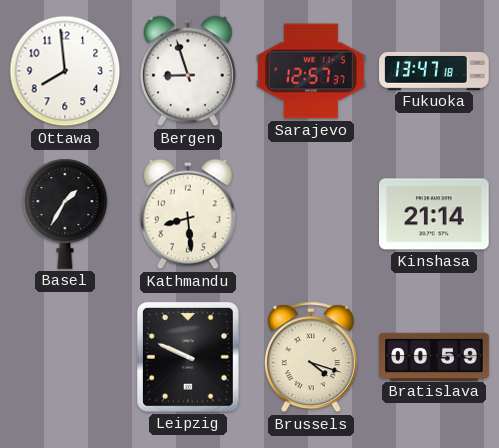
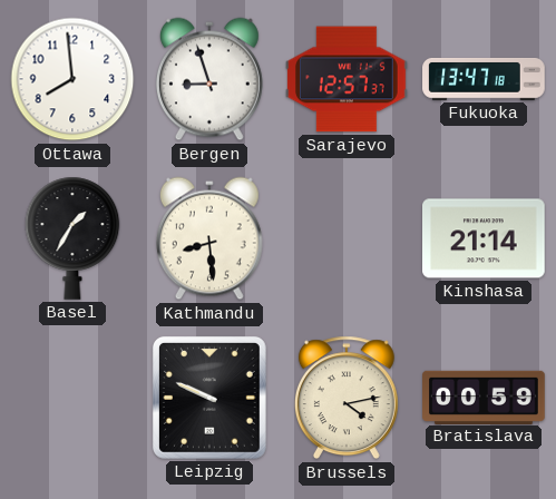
Brussels: 4:18 -> 4:13
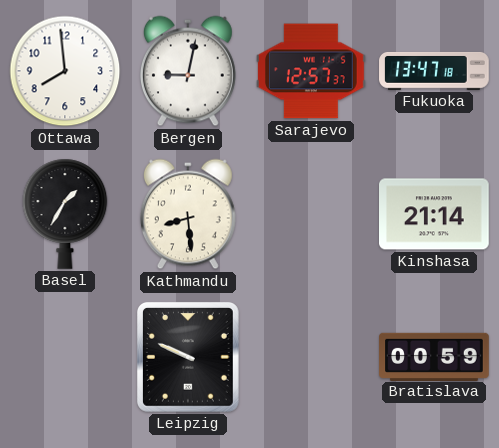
Bergen: 8:57 -> 9:02
Brussels: 4:13 -> none
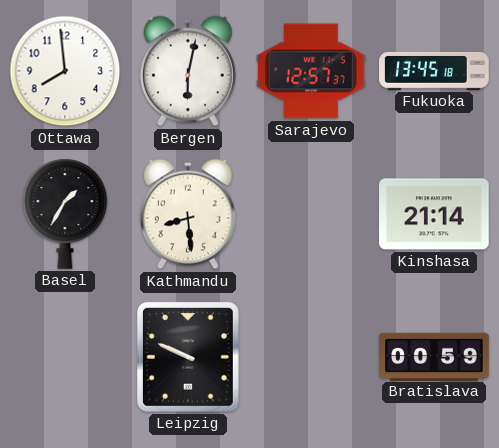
Bergen: 9:02 -> 6:02
Fukuoka: 13:47 -> 13:45
